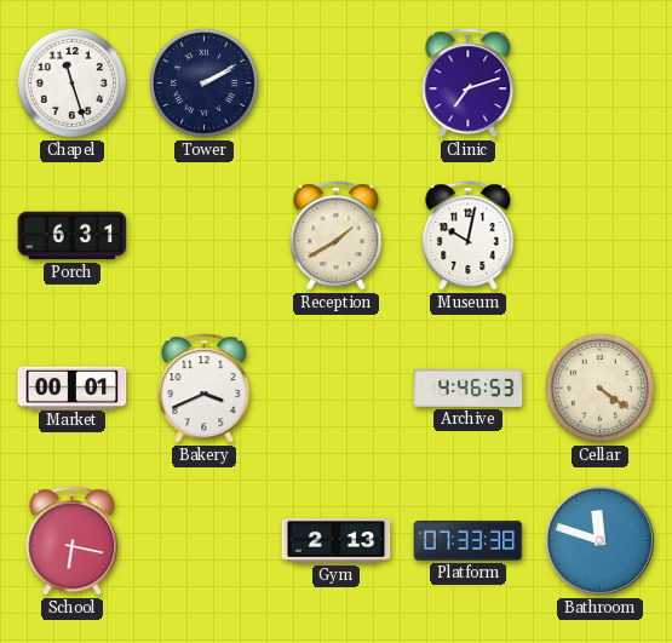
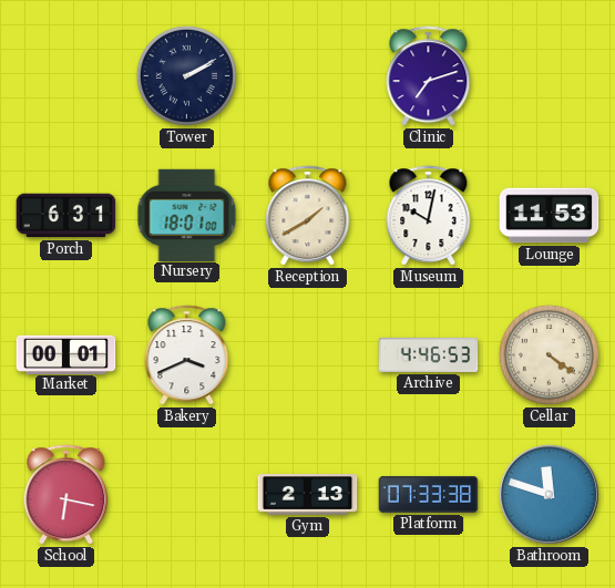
Chapel: 11:27 -> none
Nursery: none -> 18:01
Lounge: none -> 11:53
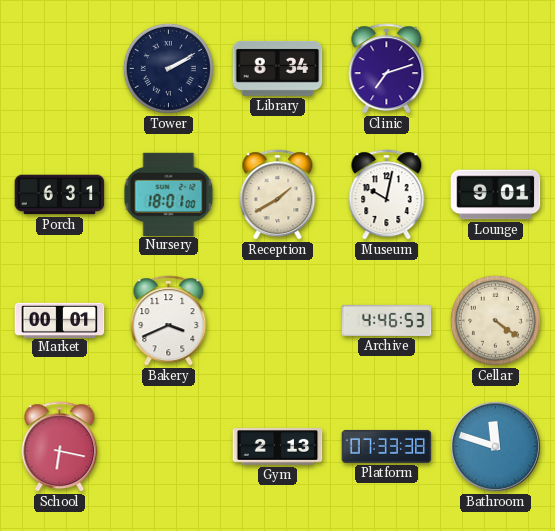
Library: none -> 8:34
Lounge: 11:53 -> 9:01
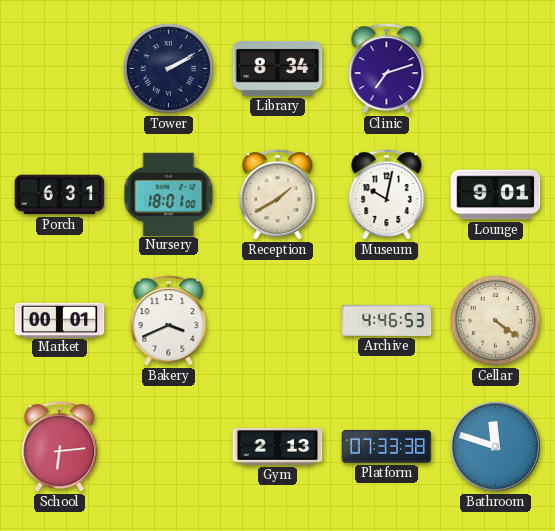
School: 6:17 -> 6:14
